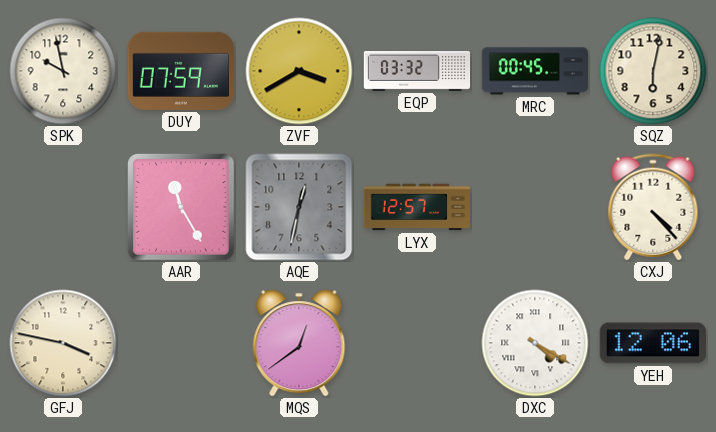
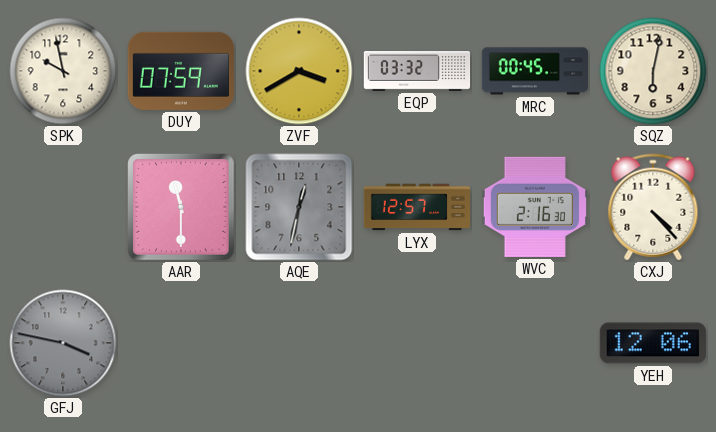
AAR: 11:25 -> 11:30
WVC: none -> 2:16
GFJ dial: cream -> grey
MQS: 12:39 -> none
DXC: 4:20 -> none
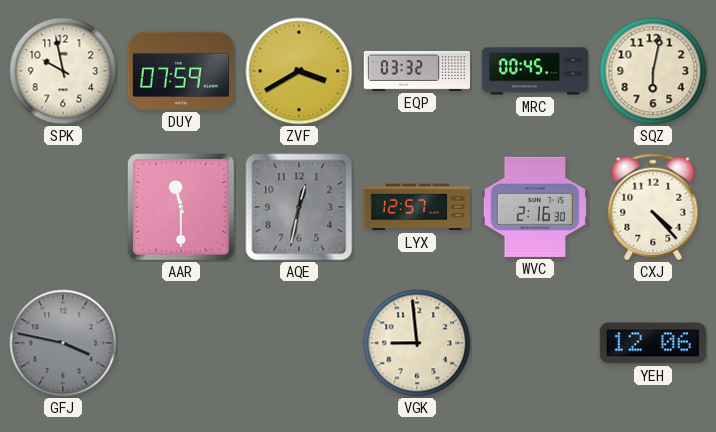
VGK: none -> 8:59
